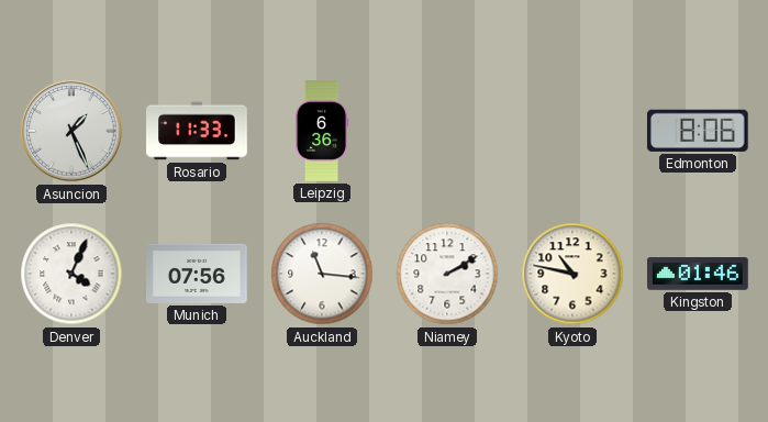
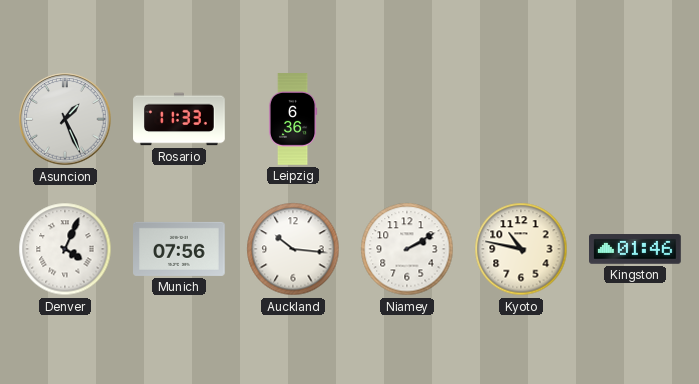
Edmonton: 8:06 -> none
Auckland: 11:16 -> 10:16
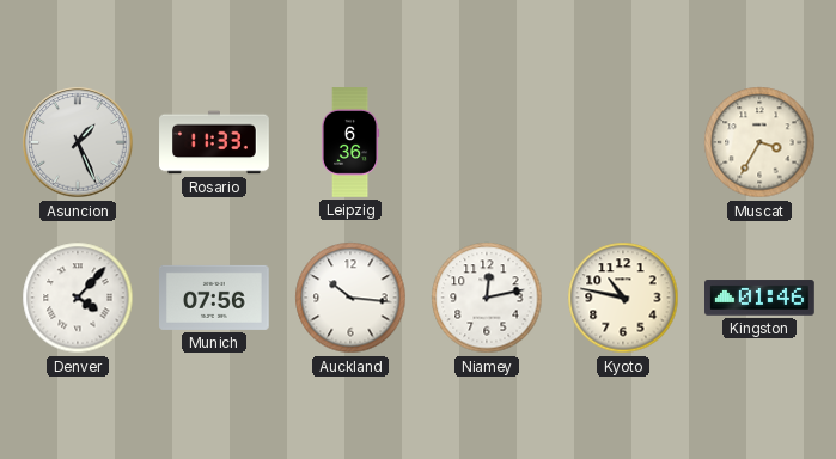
Muscat: none -> 3:35
Denver: 4:04 -> 4:07
Niamey: 2:10 -> 12:13
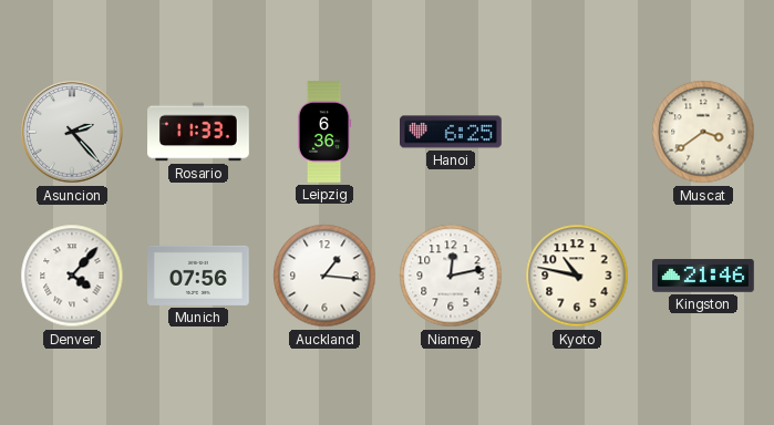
Asuncion: 1:26 -> 2:23
Hanoi: none -> 6:25
Muscat: 3:35 -> 3:39
Auckland: 10:16 -> 1:16
Kingston: 01:46 -> 21:46
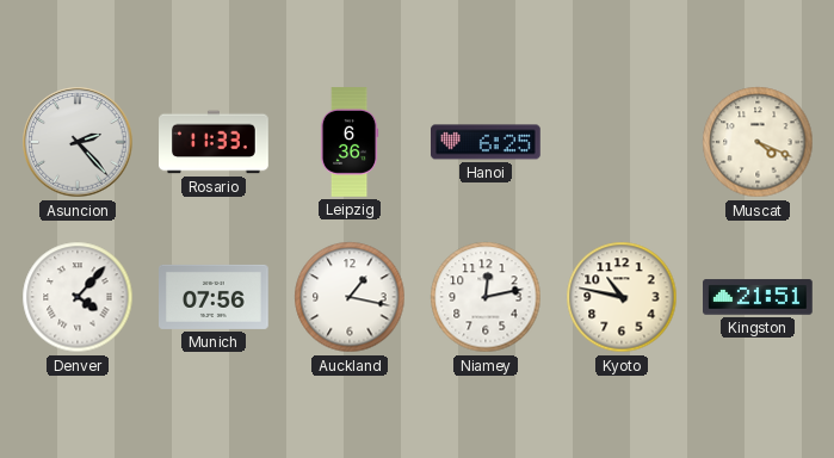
Muscat: 3:39 -> 4:19
Auckland: 1:16 -> 1:17
Kingston: 21:46 -> 21:51
